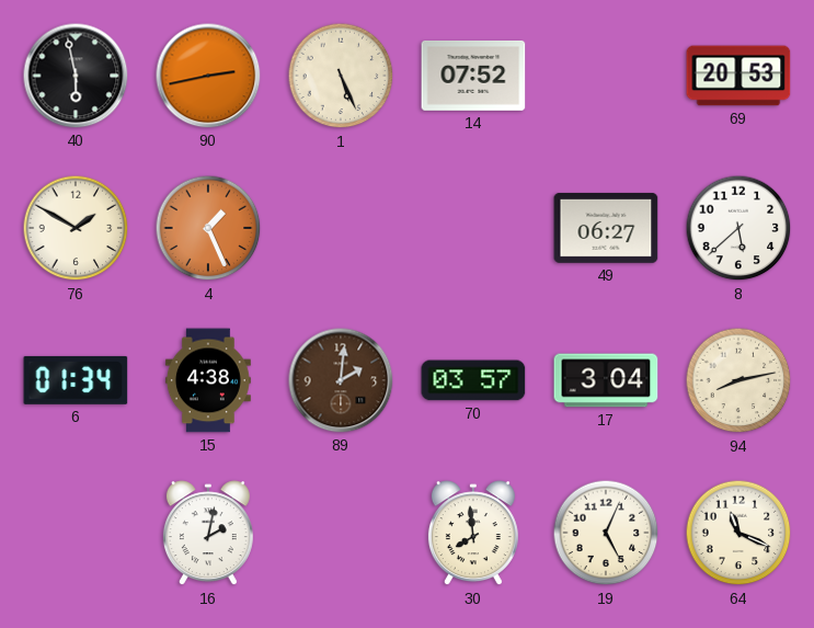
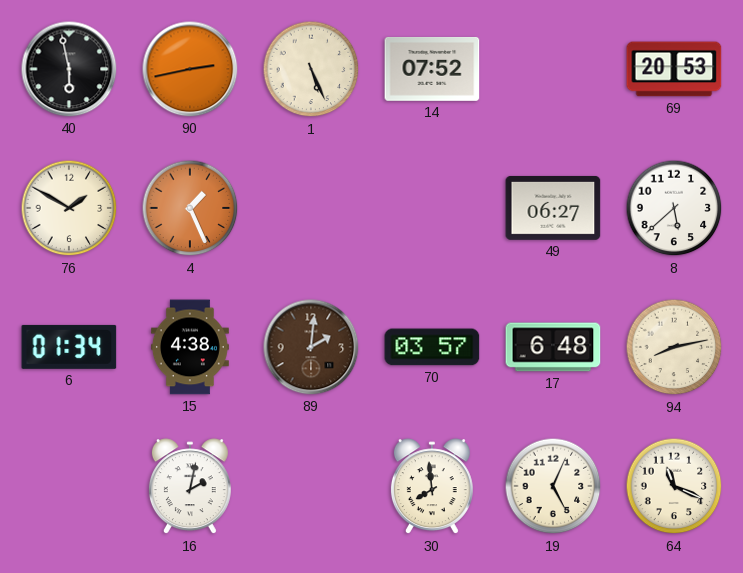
17: 3:04 -> 6:48
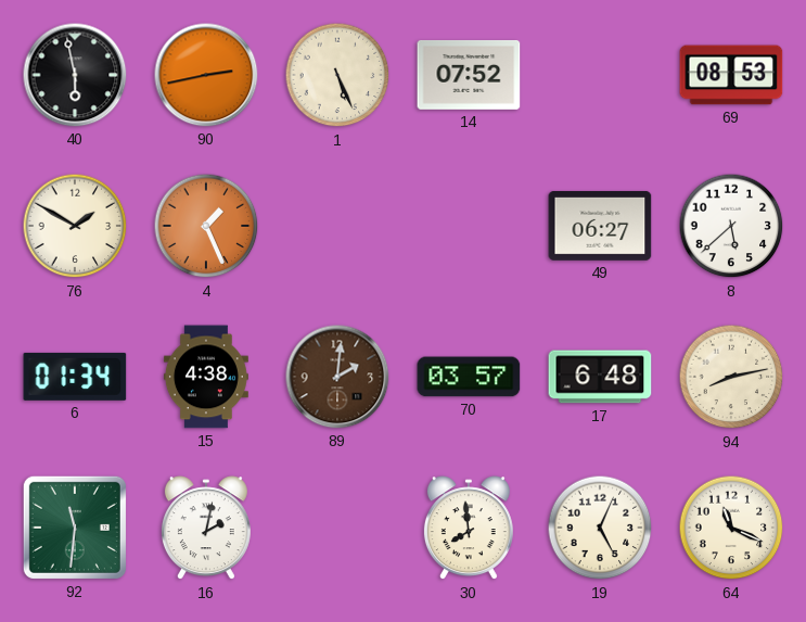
69: 20:53 -> 08:53
92: none -> 11:31
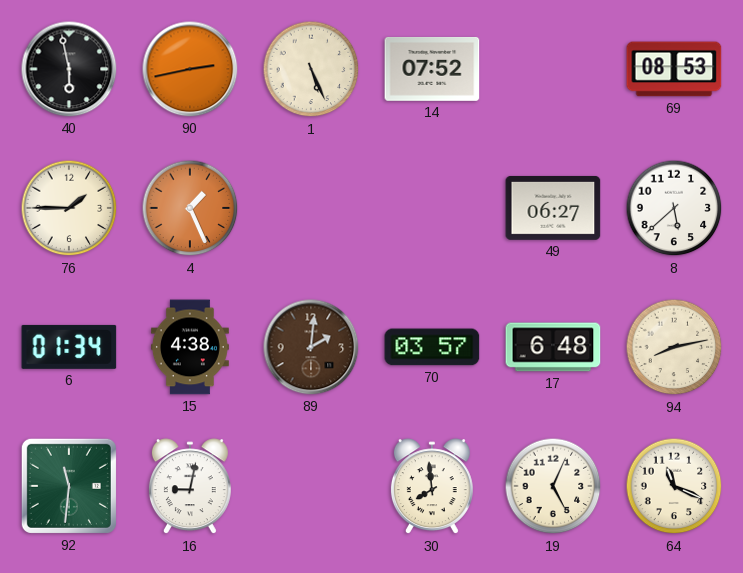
76: 1:50 -> 1:45
16: 2:02 -> 9:02
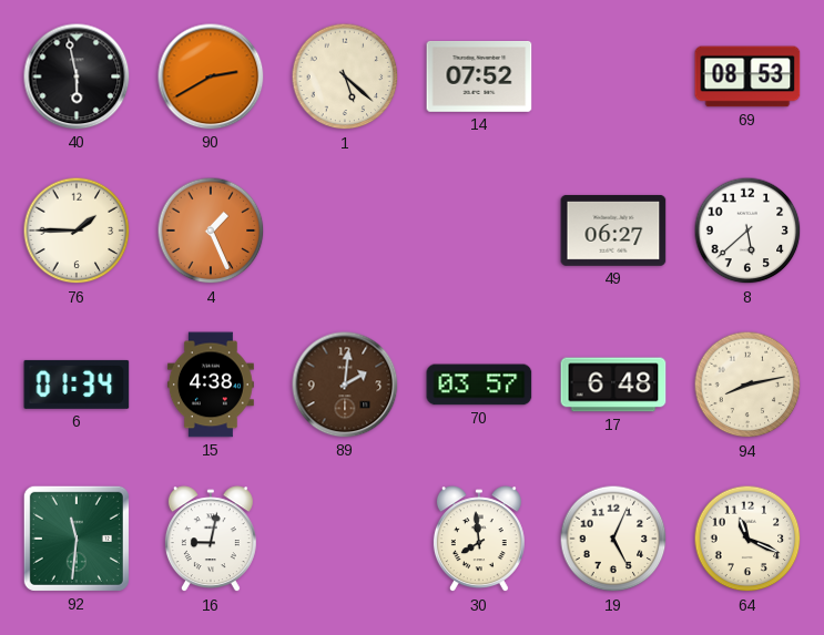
90: 2:43 -> 2:40
1: 5:26 -> 5:22
